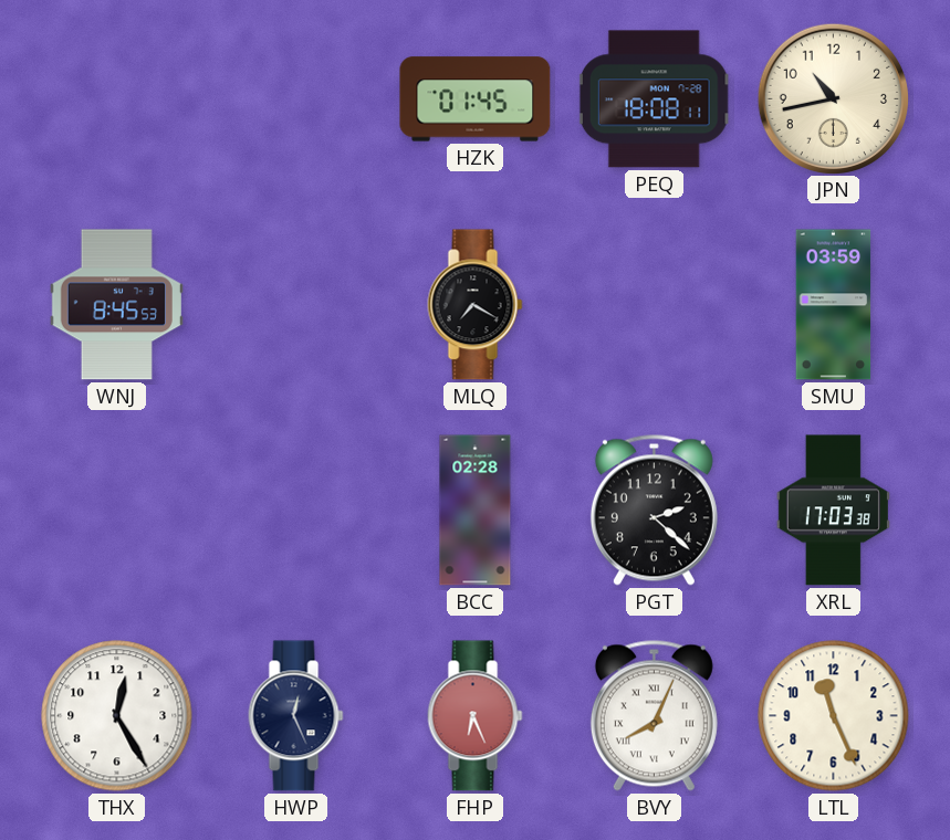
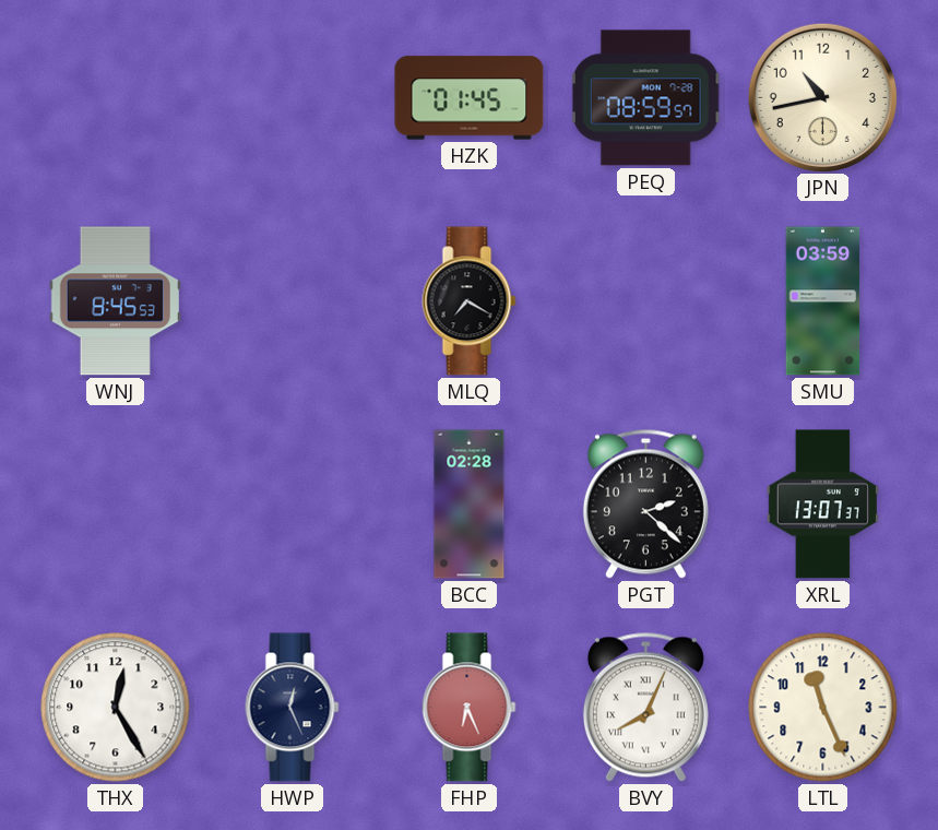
PEQ: 18:08 -> 08:59
XRL: 17:03 -> 13:07
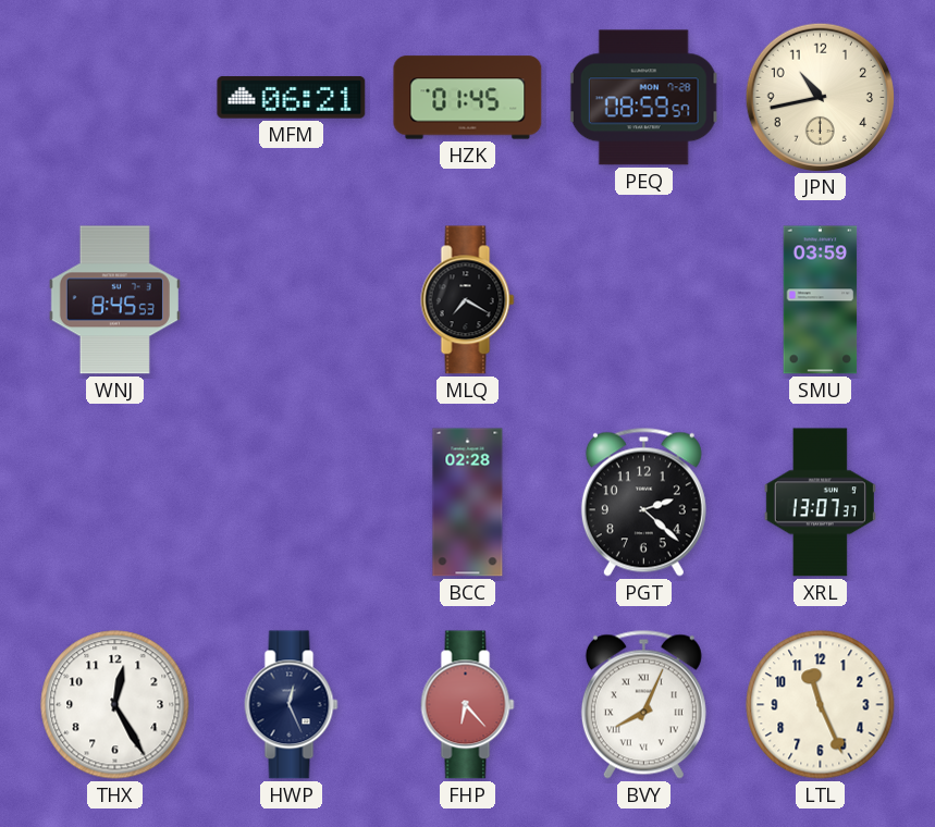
MFM: none -> 06:21
FHP: 6:26 -> 6:23
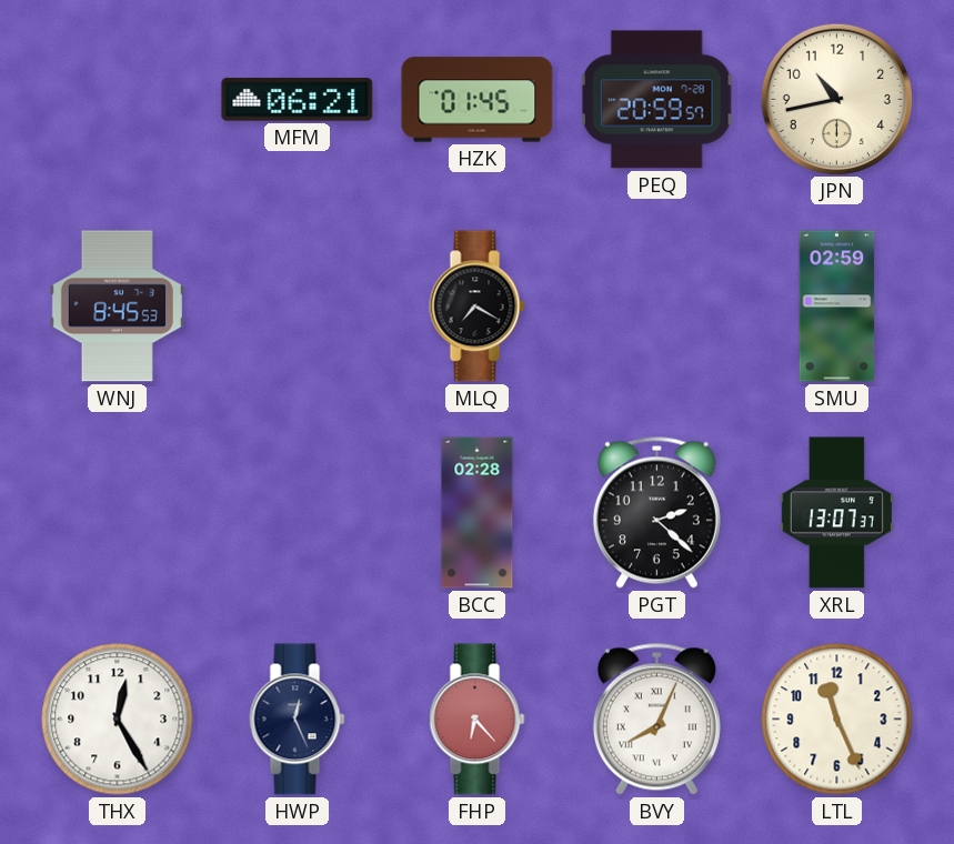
PEQ: 08:59 -> 20:59
SMU: 03:59 -> 02:59
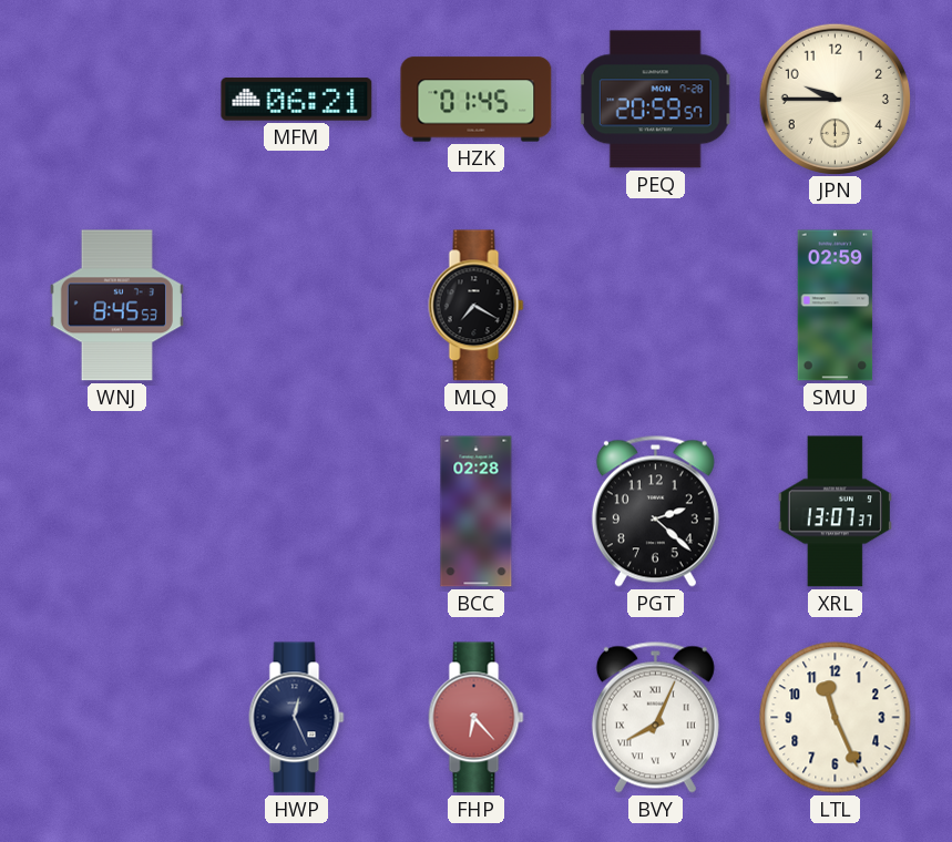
JPN: 10:43 -> 9:45
THX: 12:25 -> none
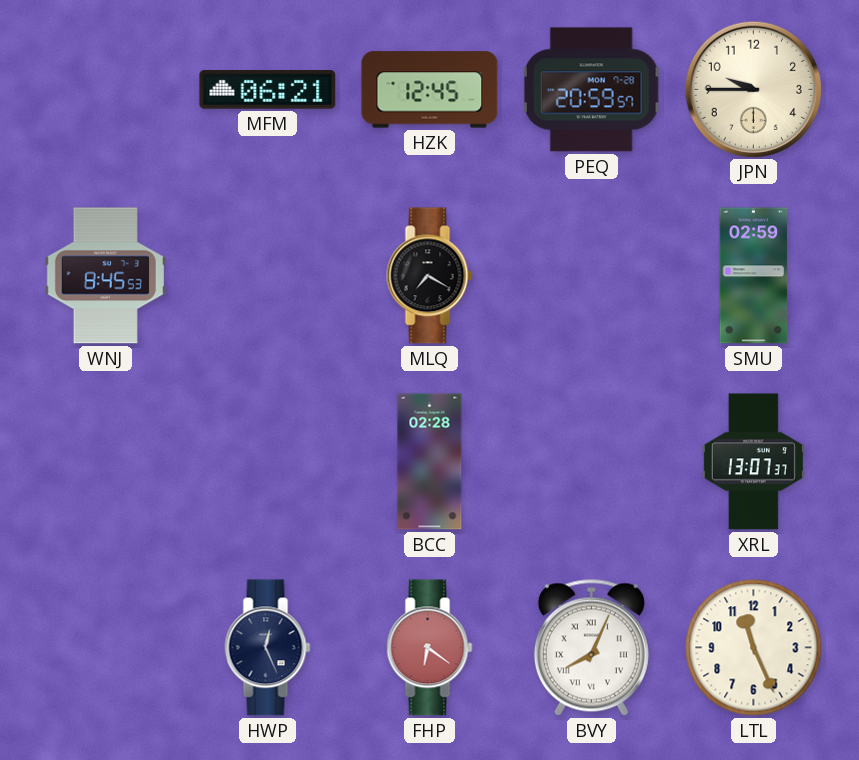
HZK: 01:45 -> 12:45
PGT: 2:22 -> none
FHP: 6:23 -> 6:21
